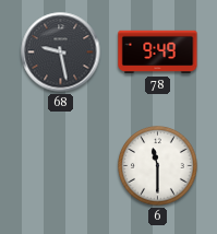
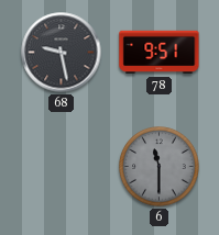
78: 9:49 -> 9:51
6 dial: white -> grey
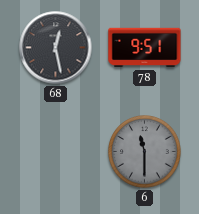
68: 9:28 -> 12:28
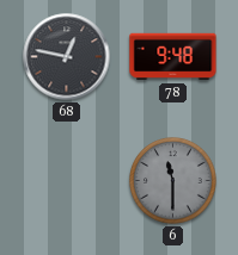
68: 12:28 -> 12:47
78: 9:51 -> 9:48
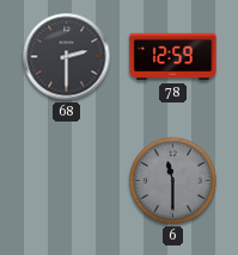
68: 12:47 -> 2:30
78: 9:48 -> 12:59
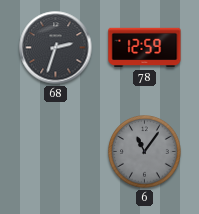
68: 2:30 -> 2:33
6: 11:30 -> 11:06
